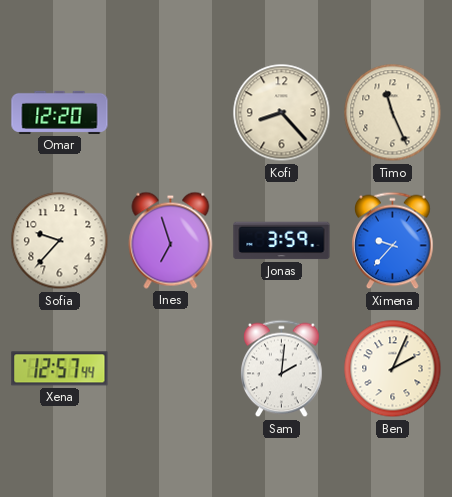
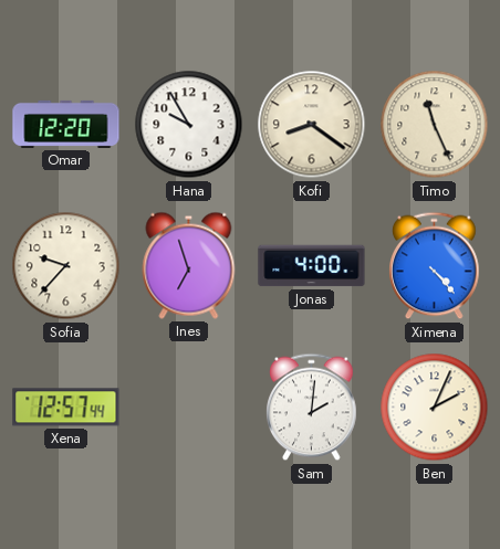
Hana: none -> 9:55
Kofi: 8:23 -> 8:21
Jonas: 3:59 -> 4:00
Ximena: 9:37 -> 4:23
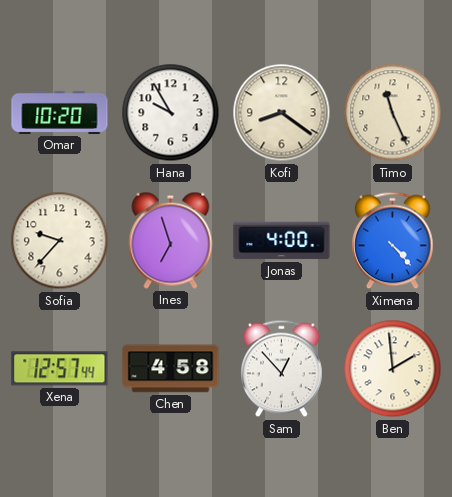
Omar: 12:20 -> 10:20
Chen: none -> 4:58
Sam: 2:01 -> 12:53
Ben: 2:04 -> 1:59
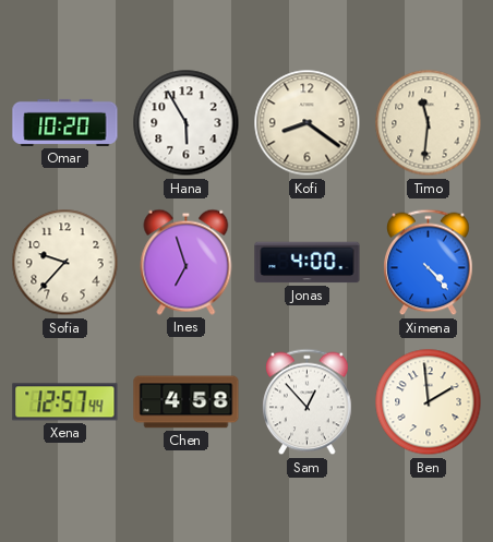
Hana: 9:55 -> 5:55
Timo: 11:26 -> 11:31
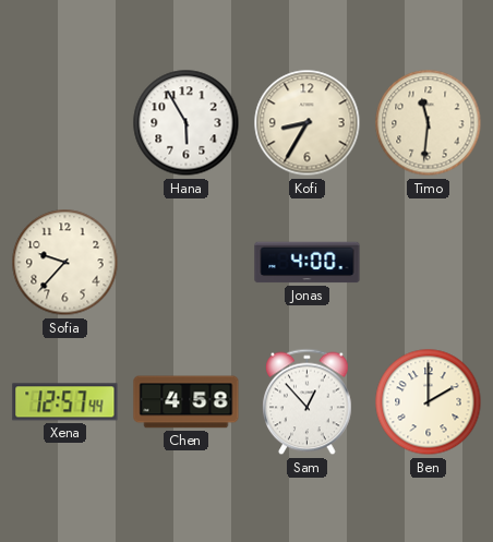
Omar: 10:20 -> none
Kofi: 8:21 -> 8:35
Ines: 6:57 -> none
Ximena: 4:23 -> none
Ben: 1:59 -> 2:00
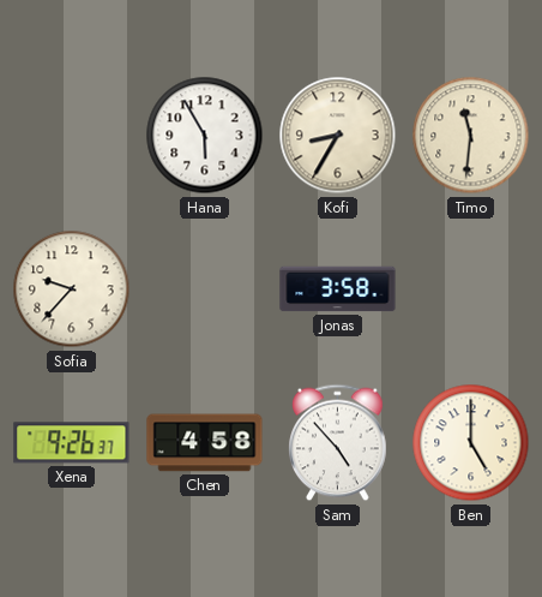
Jonas: 4:00 -> 3:58
Xena: 12:57 -> 9:26
Sam: 12:53 -> 4:53
Ben: 2:00 -> 5:00
